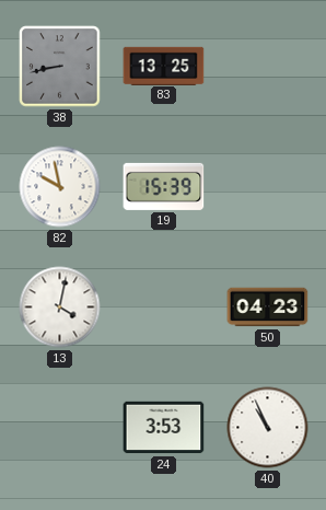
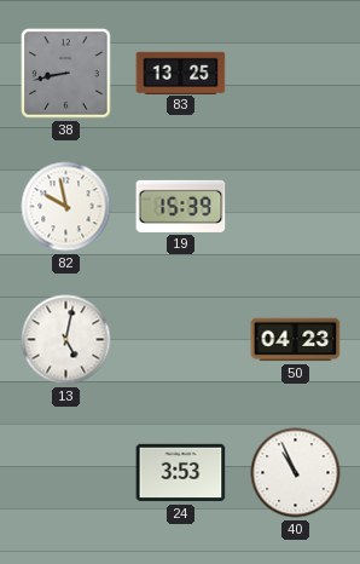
13: 4:02 -> 5:02
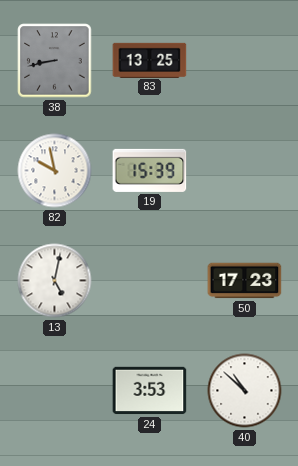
50: 04:23 -> 17:23
40: 10:56 -> 10:52
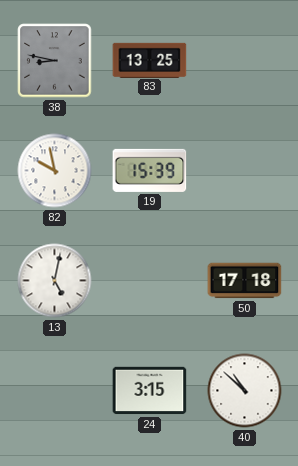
38: 8:43 -> 8:47
50: 17:23 -> 17:18
24: 3:53 -> 3:15
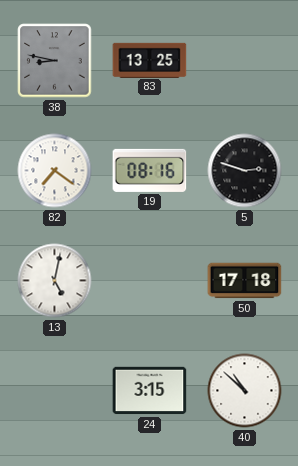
82: 9:58 -> 7:21
19: 15:39 -> 08:16
5: none -> 2:48
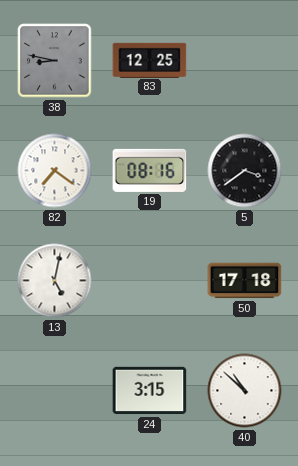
83: 13:25 -> 12:25
5: 2:48 -> 3:39
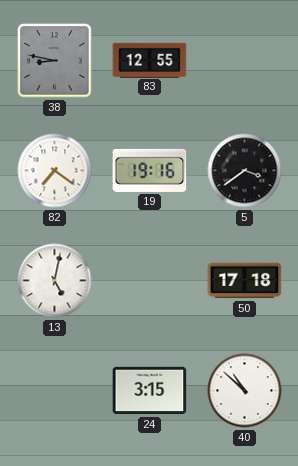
83: 12:25 -> 12:55
19: 08:16 -> 19:16
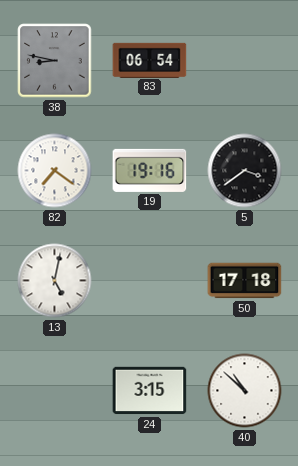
83: 12:55 -> 06:54
